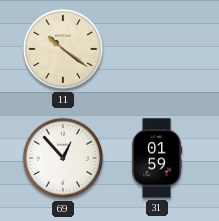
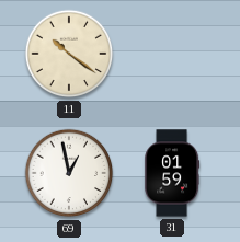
69: 12:53 -> 12:58
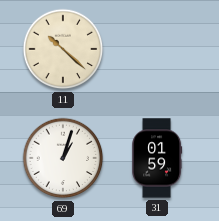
11: 10:21 -> 10:22
69: 12:58 -> 1:03
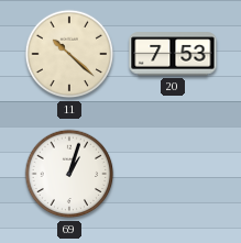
20: none -> 7:53
31: 01:59 -> none
